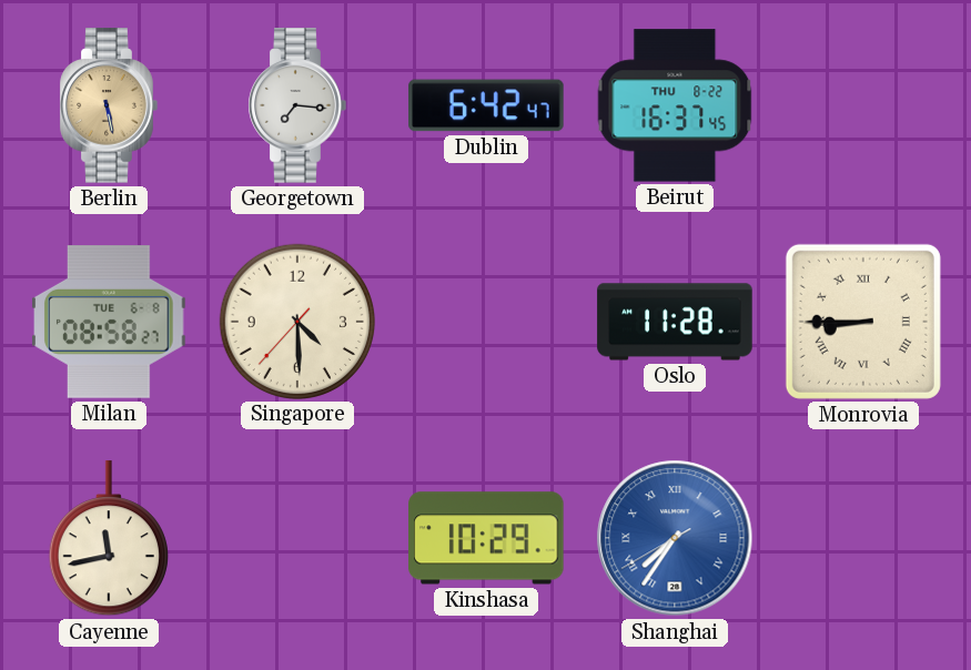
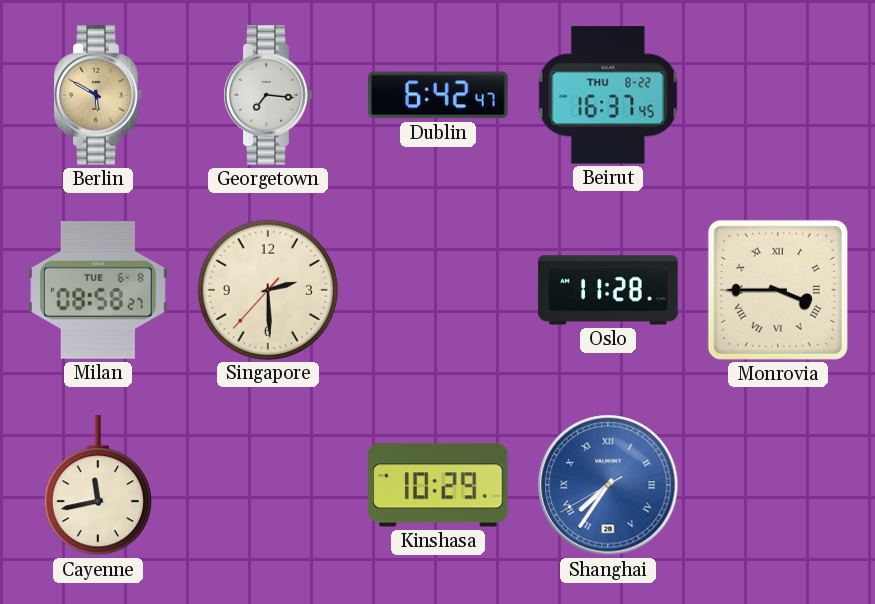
Berlin: 5:28 -> 5:50
Singapore: 4:29 -> 2:29
Monrovia: 8:45 -> 3:45
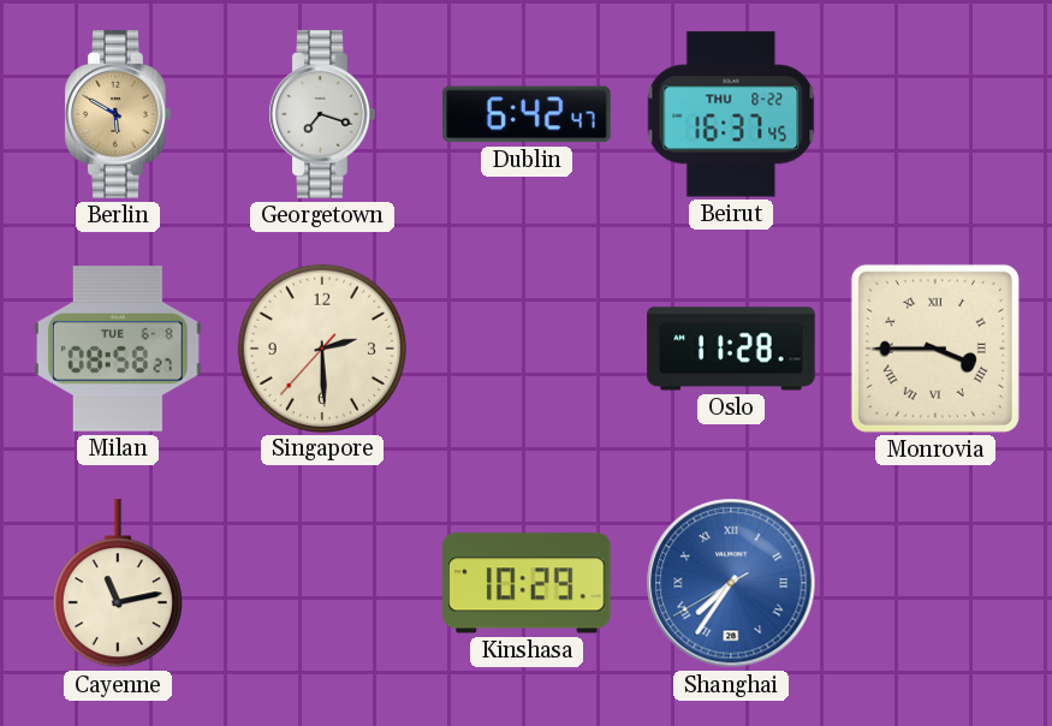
Georgetown: 7:16 -> 7:18
Cayenne: 11:43 -> 11:13
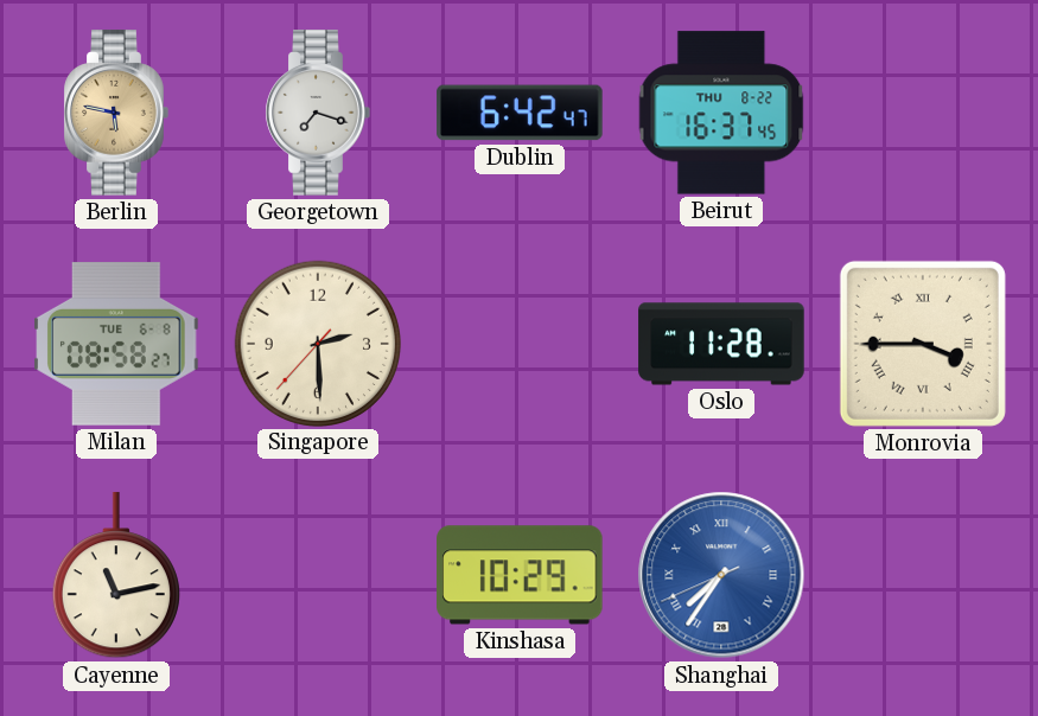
Berlin: 5:50 -> 5:47
Shanghai: 7:35:40 -> 7:35:41
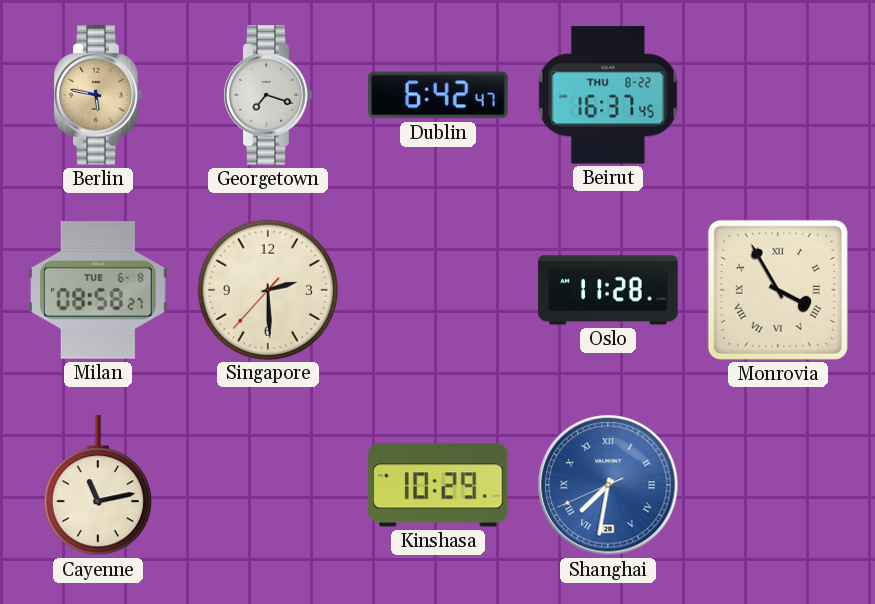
Monrovia: 3:45 -> 3:55
Shanghai: 7:35 -> 7:31
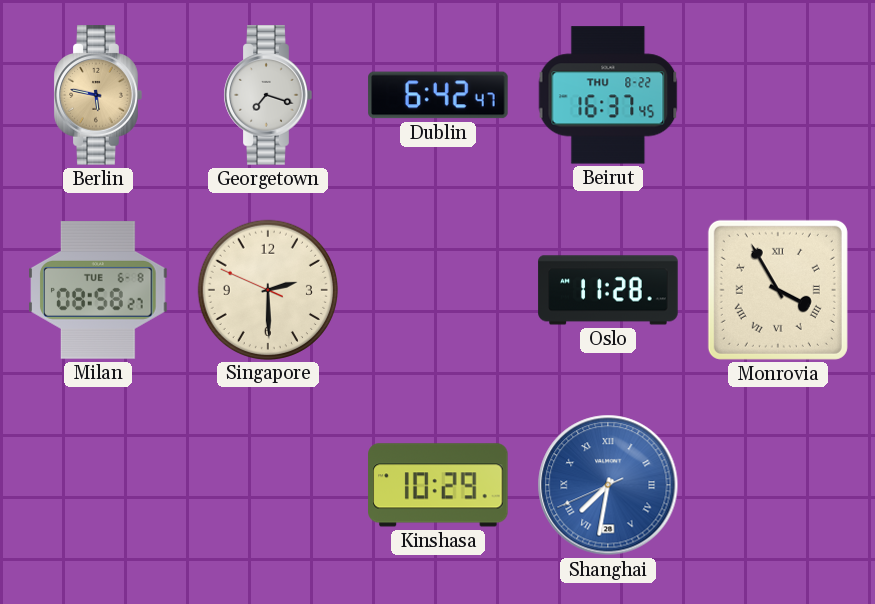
Singapore: 2:29:37 -> 2:29:49
Cayenne: 11:13 -> none
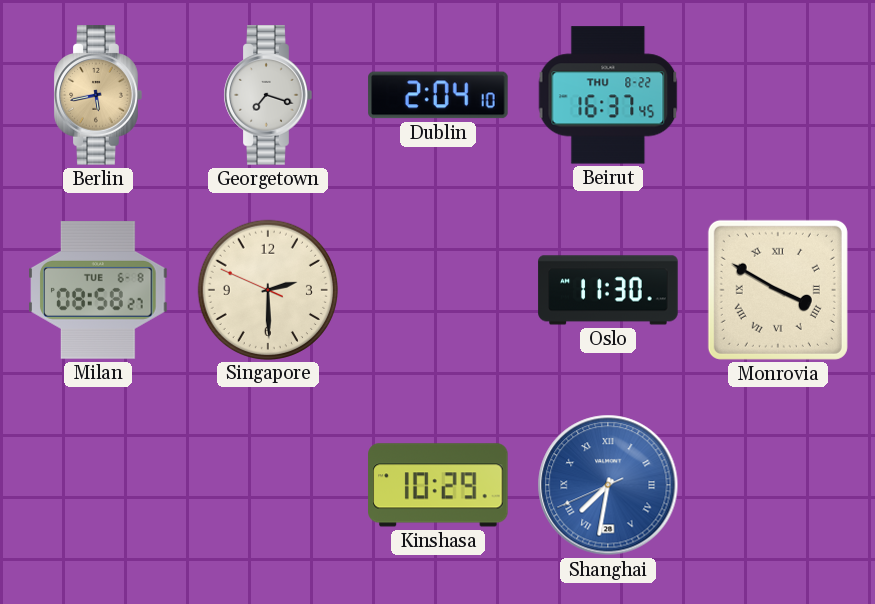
Berlin: 5:47 -> 5:43
Dublin: 6:42 -> 2:04
Oslo: 11:28 -> 11:30
Monrovia: 3:55 -> 3:50
